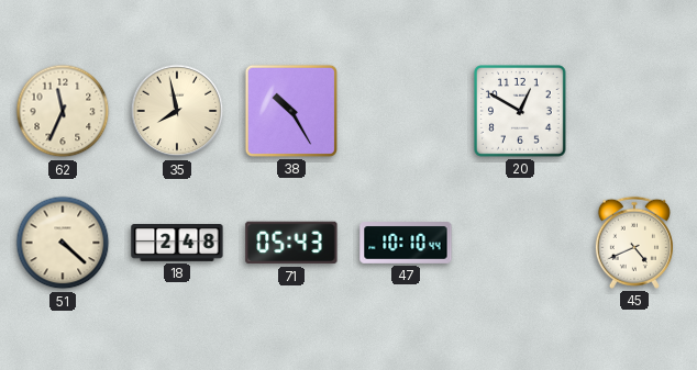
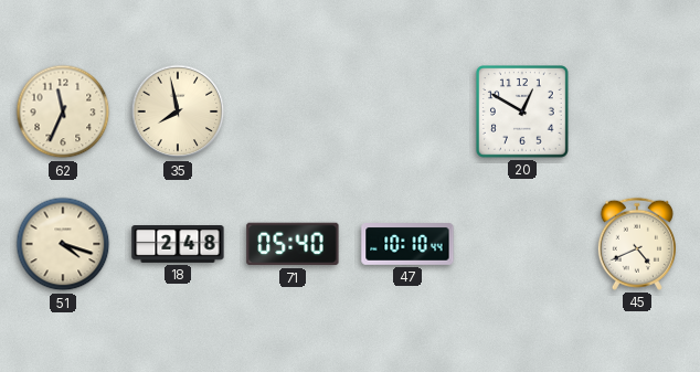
38: 10:25 -> none
51: 4:22 -> 4:18
71: 05:43 -> 05:40
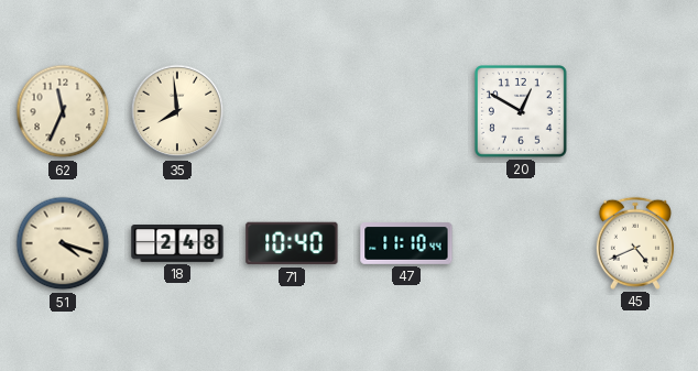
35: 7:58 -> 7:59
71: 05:40 -> 10:40
47: 10:10 -> 11:10
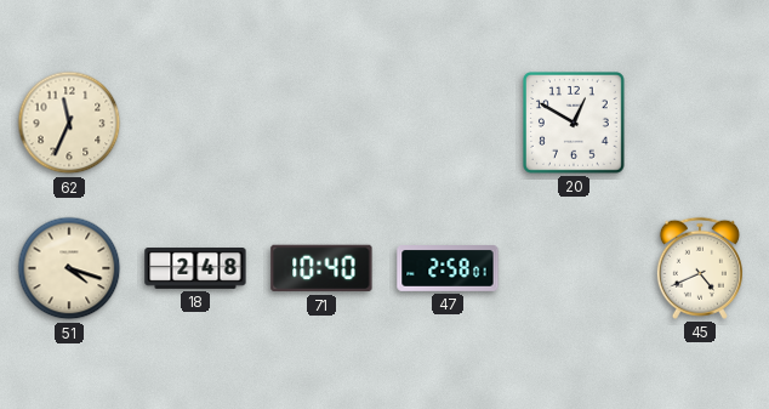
35: 7:59 -> none
47: 11:10 -> 2:58
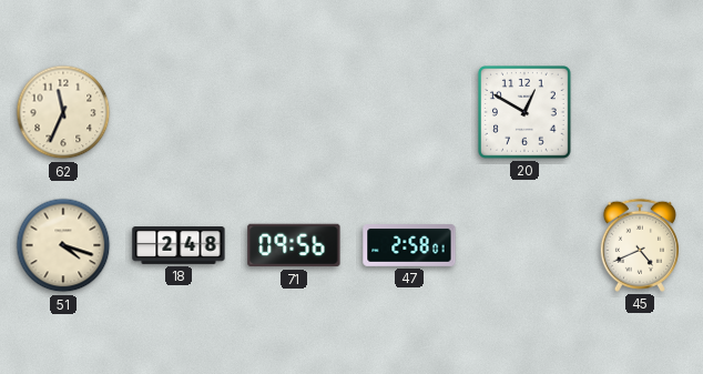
71: 10:40 -> 09:56
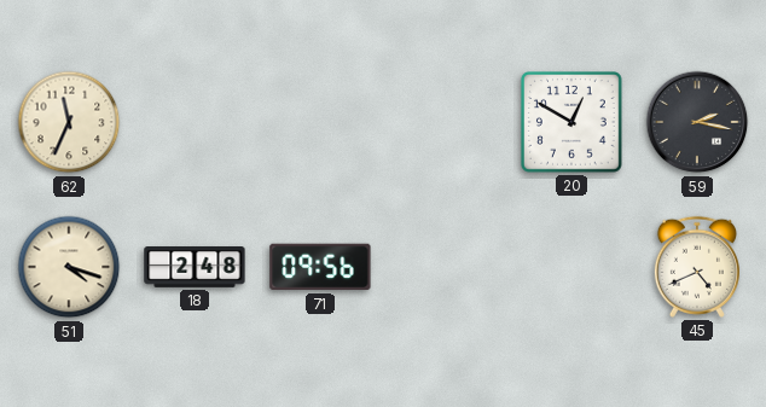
59: none -> 2:17
47: 2:58 -> none
